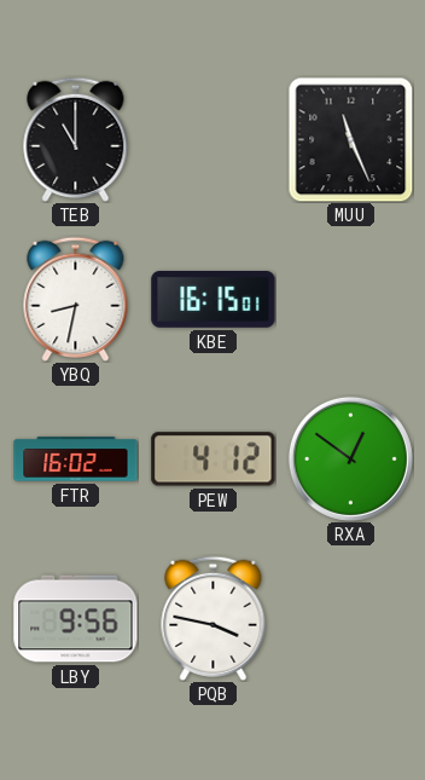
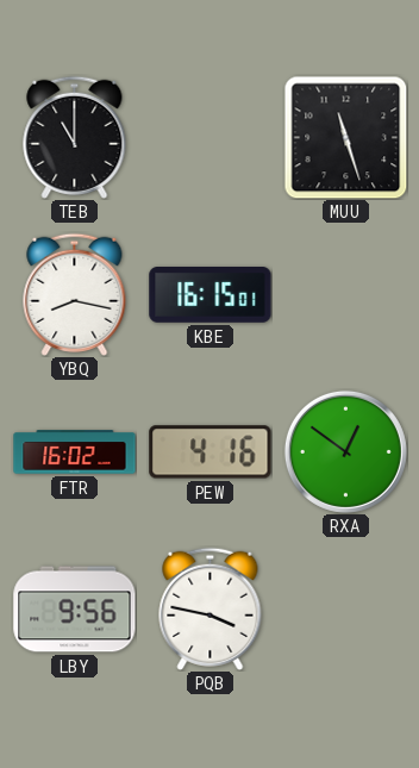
MUU: 11:26 -> 11:27
YBQ: 8:32 -> 8:17
PEW: 4:12 -> 4:16
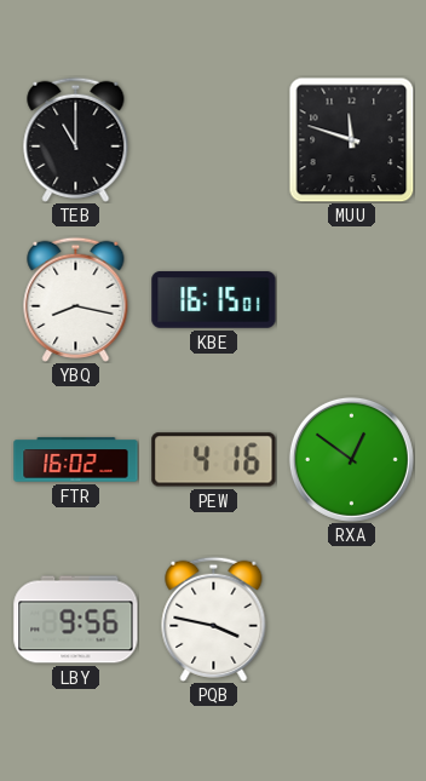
MUU: 11:27 -> 11:48
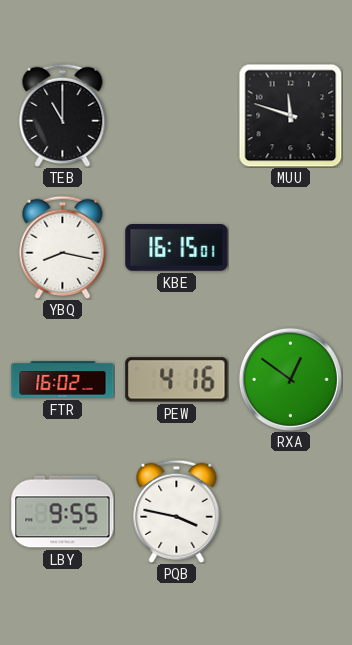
LBY: 9:56 -> 9:55
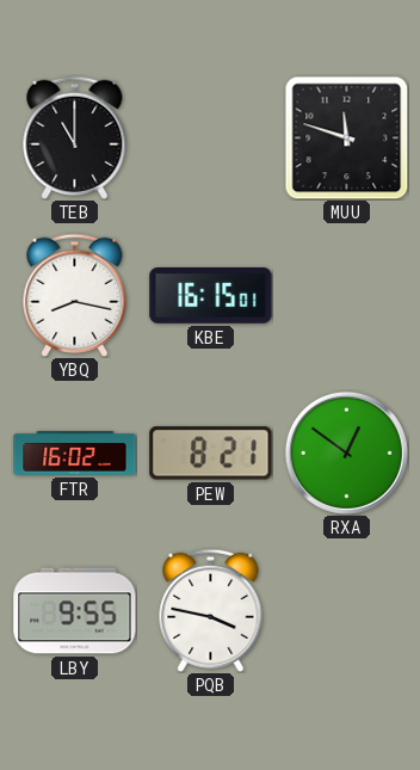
PEW: 4:16 -> 8:21
